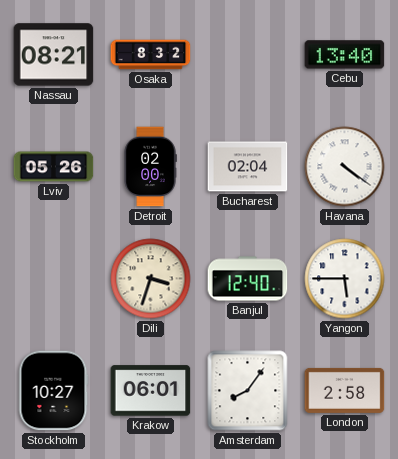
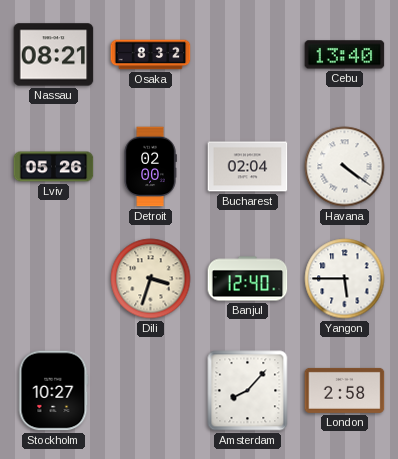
Krakow: 06:01 -> none
Amsterdam: 8:06 -> 8:07
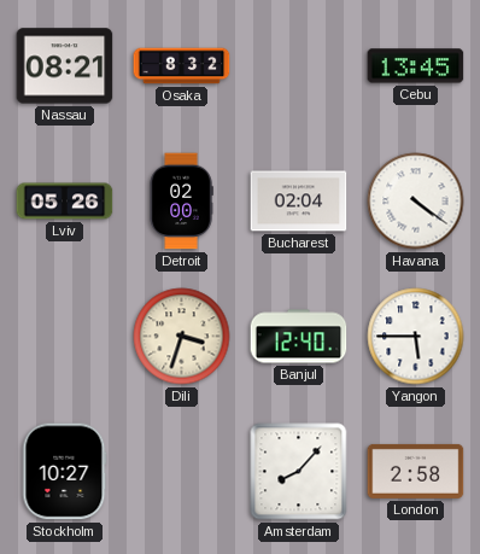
Cebu: 13:40 -> 13:45
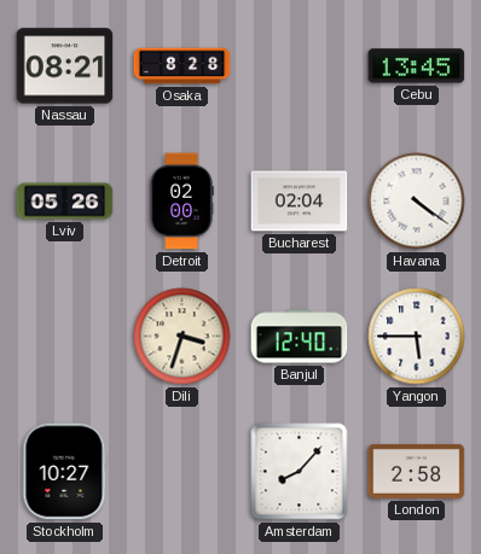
Osaka: 8:32 -> 8:28
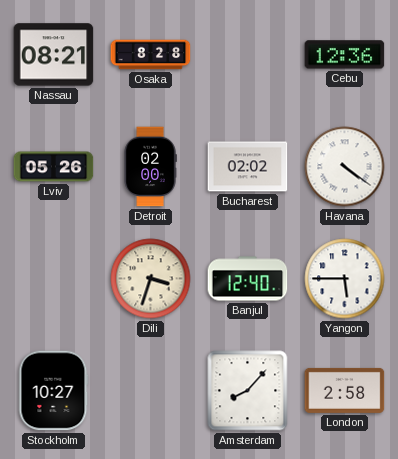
Cebu: 13:45 -> 12:36
Bucharest: 02:04 -> 02:02
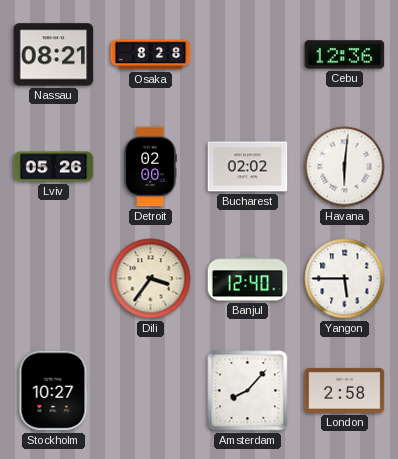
Havana: 4:21 -> 6:01
Dili: 3:33 -> 3:36
